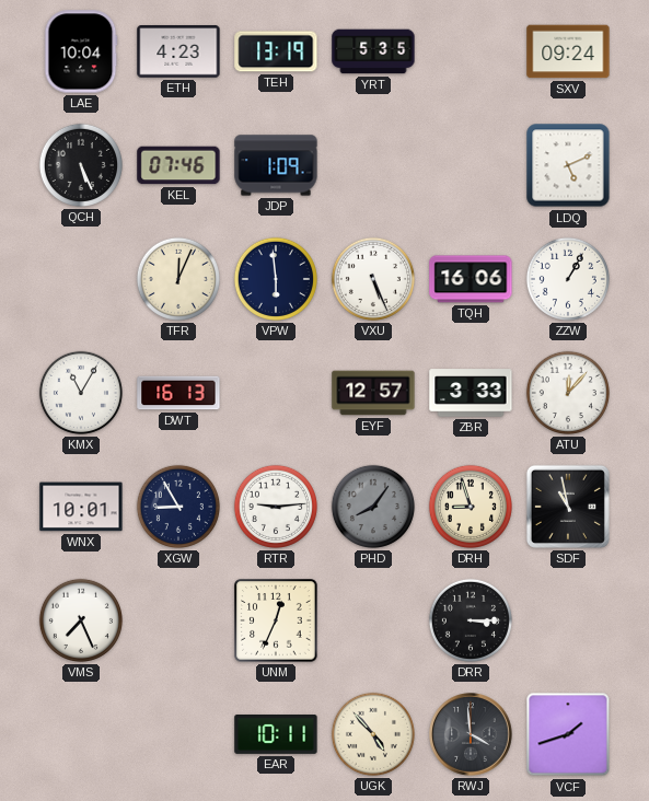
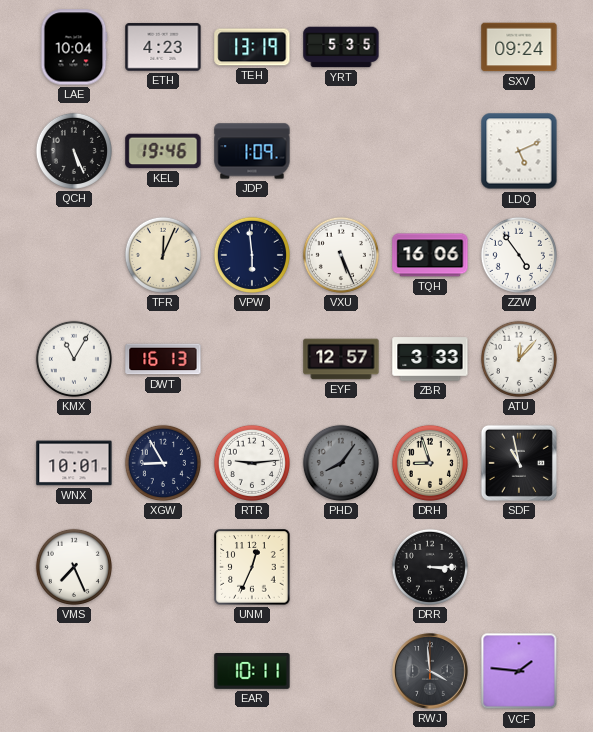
KEL: 07:46 -> 19:46
ZZW: 1:05 -> 4:54
UGK: 4:53 -> none
VCF: 1:42 -> 1:46
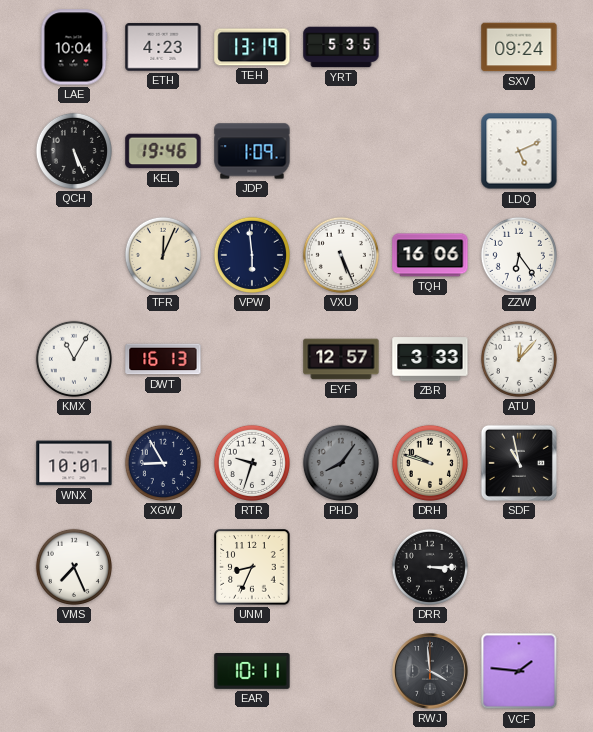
ZZW: 4:54 -> 6:24
RTR: 9:14 -> 9:33
DRH: 8:57 -> 9:48
UNM: 12:34 -> 8:34
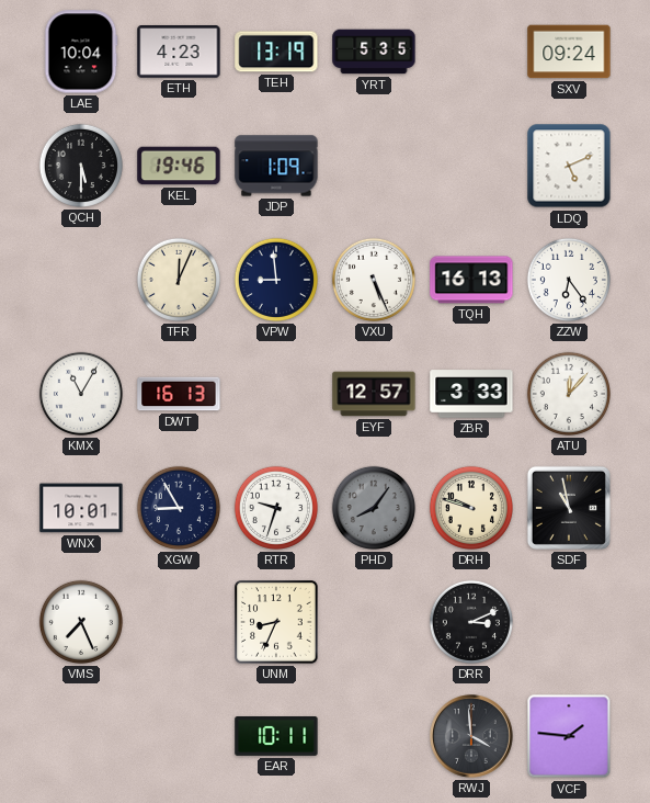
QCH: 5:26 -> 5:30
VPW: 5:59 -> 8:59
TQH: 16:06 -> 16:13
DRR: 3:15 -> 3:11
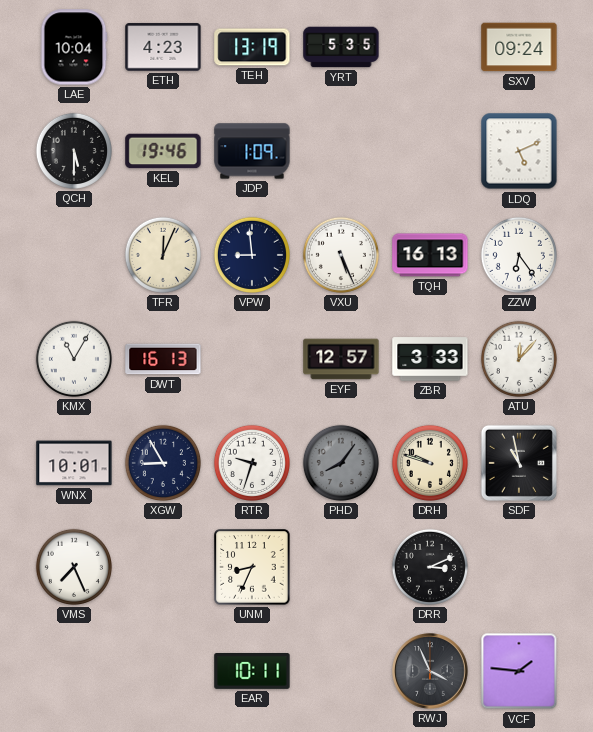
RWJ: 3:59 -> 3:56
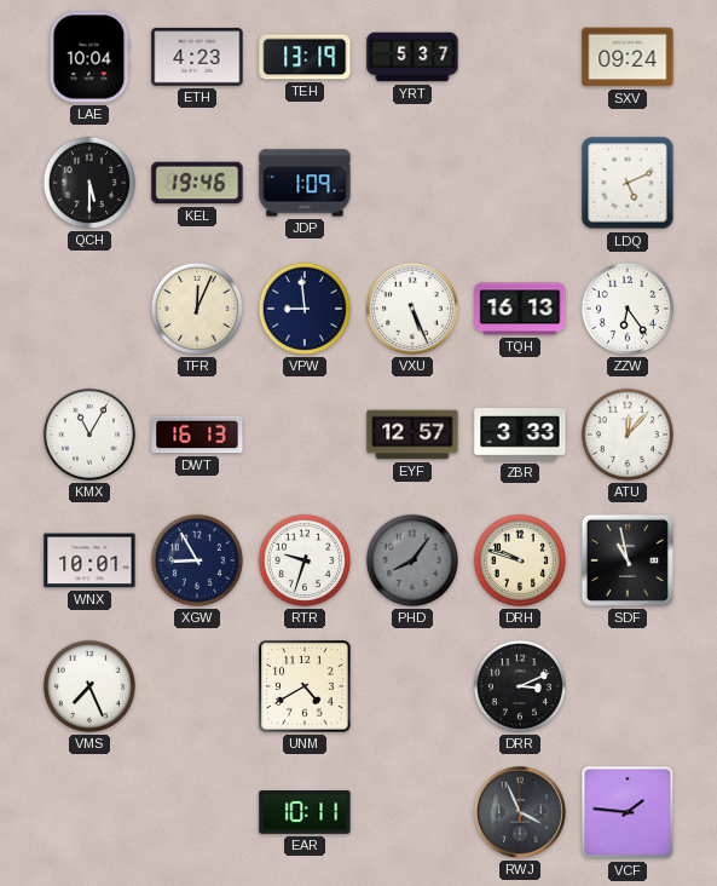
YRT: 5:35 -> 5:37
UNM: 8:34 -> 4:40
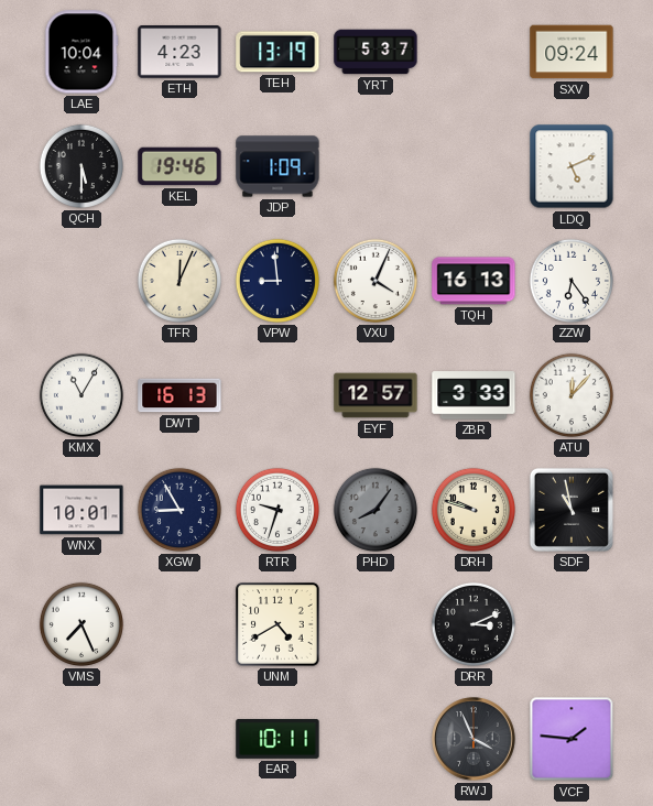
VXU: 5:26 -> 4:04
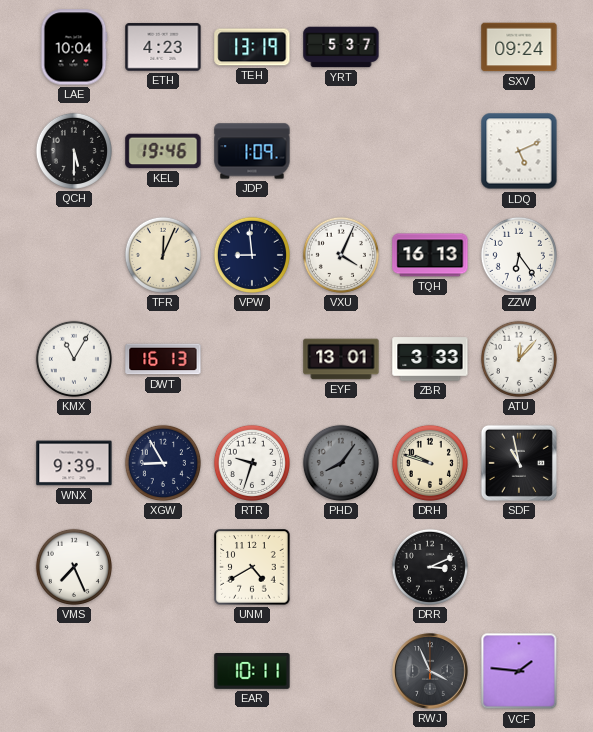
EYF: 12:57 -> 13:01
WNX: 10:01 -> 9:39
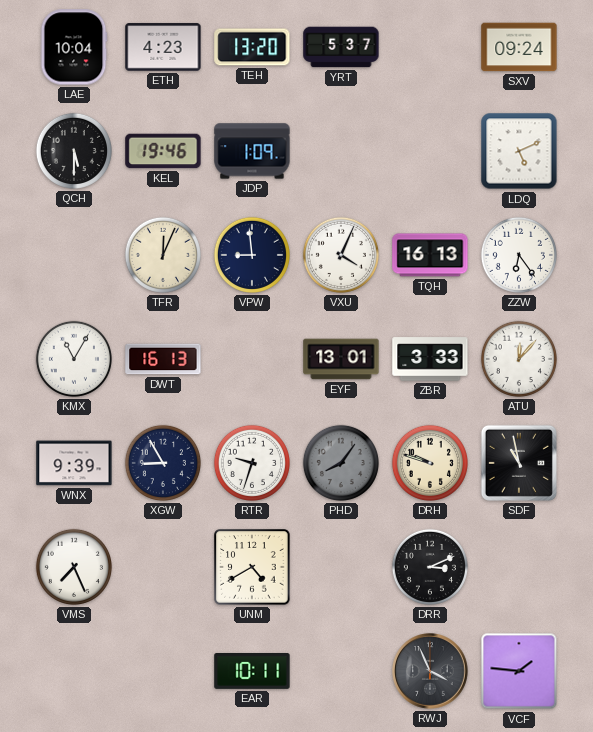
TEH: 13:19 -> 13:20
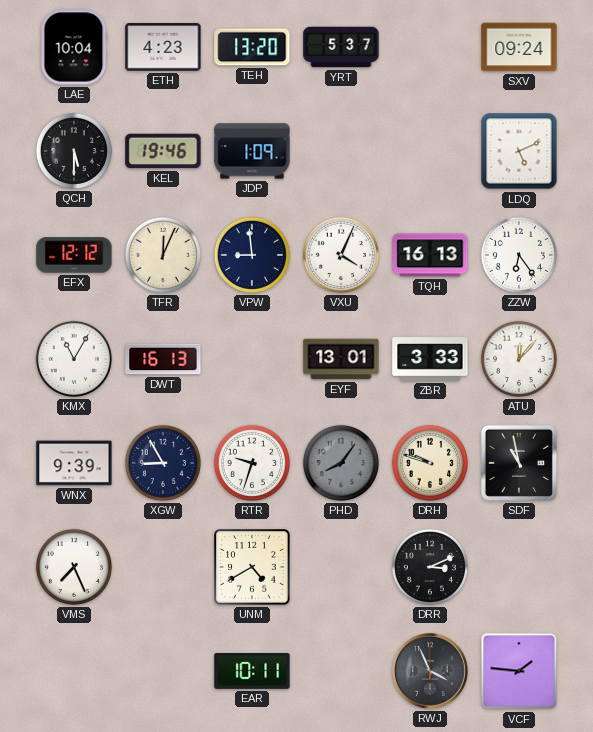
EFX: none -> 12:12
